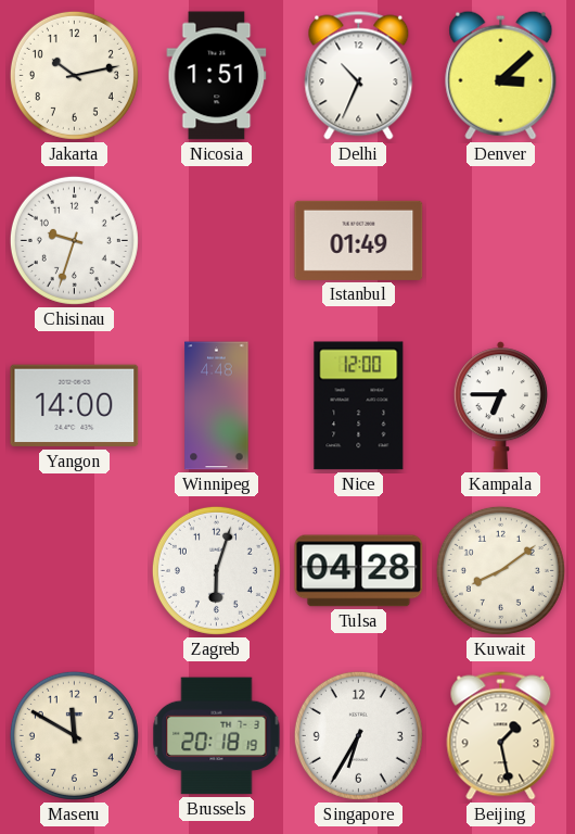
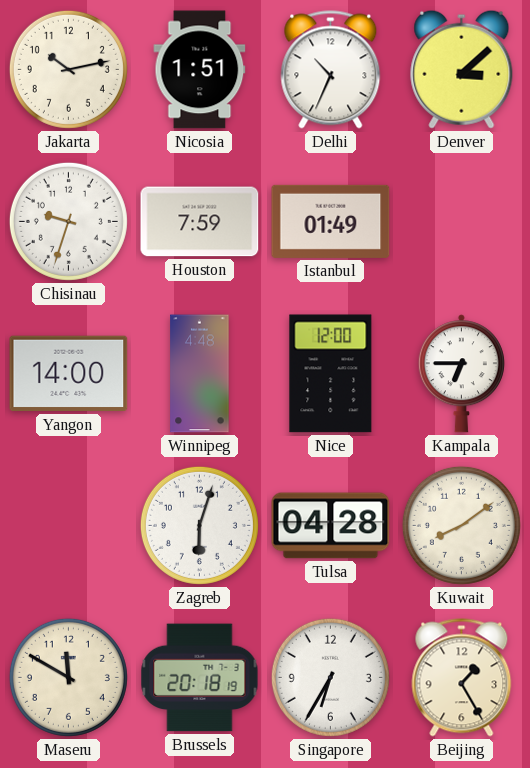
Houston: none -> 7:59
Beijing: 1:28 -> 1:25
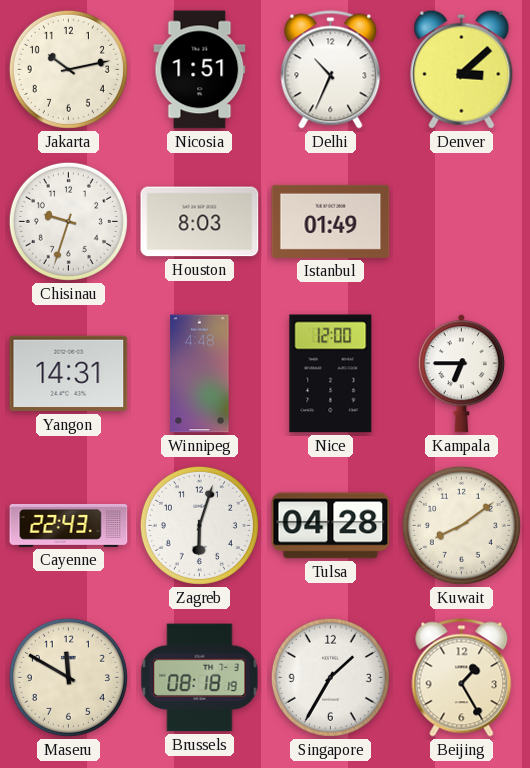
Houston: 7:59 -> 8:03
Yangon: 14:00 -> 14:31
Cayenne: none -> 22:43
Brussels: 20:18 -> 08:18
Singapore: 6:35 -> 1:35
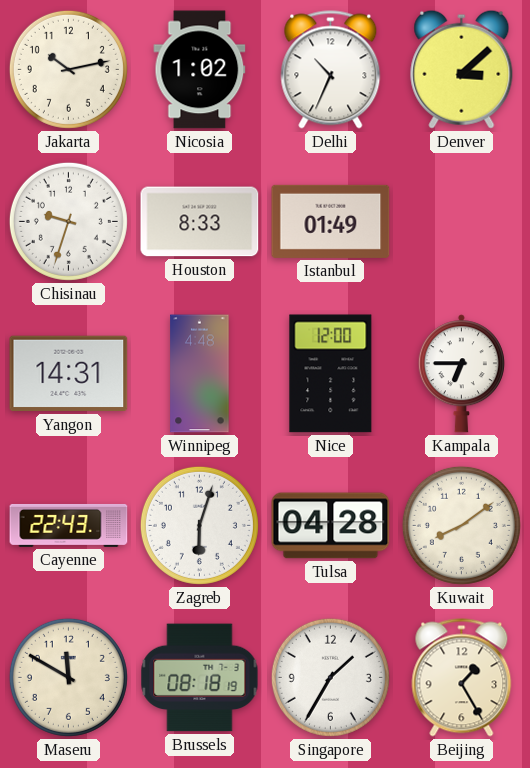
Nicosia: 1:51 -> 1:02
Houston: 8:03 -> 8:33
